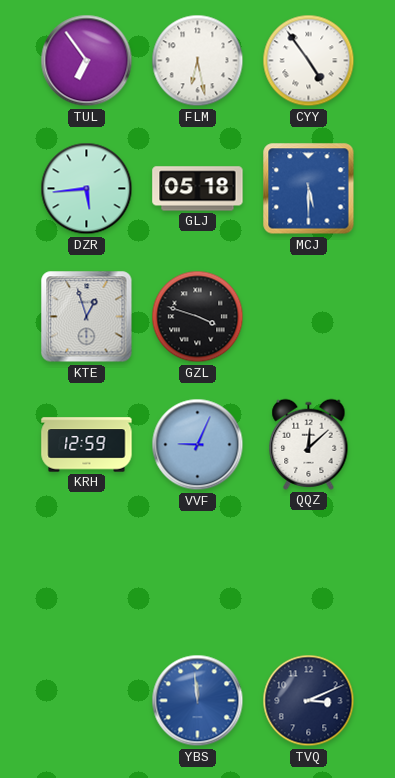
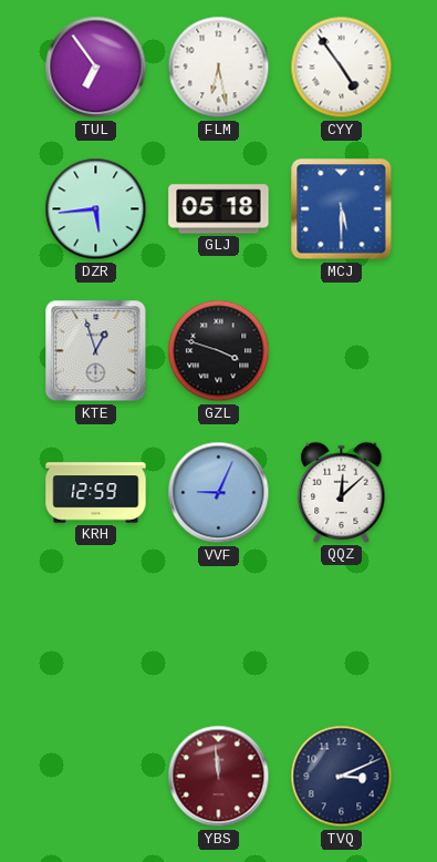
YBS dial: blue -> burgundy
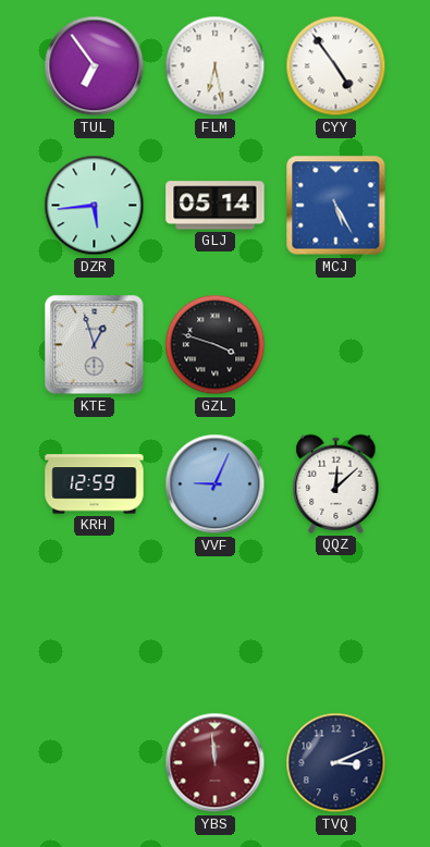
GLJ: 05:18 -> 05:14
MCJ: 5:30 -> 5:25
